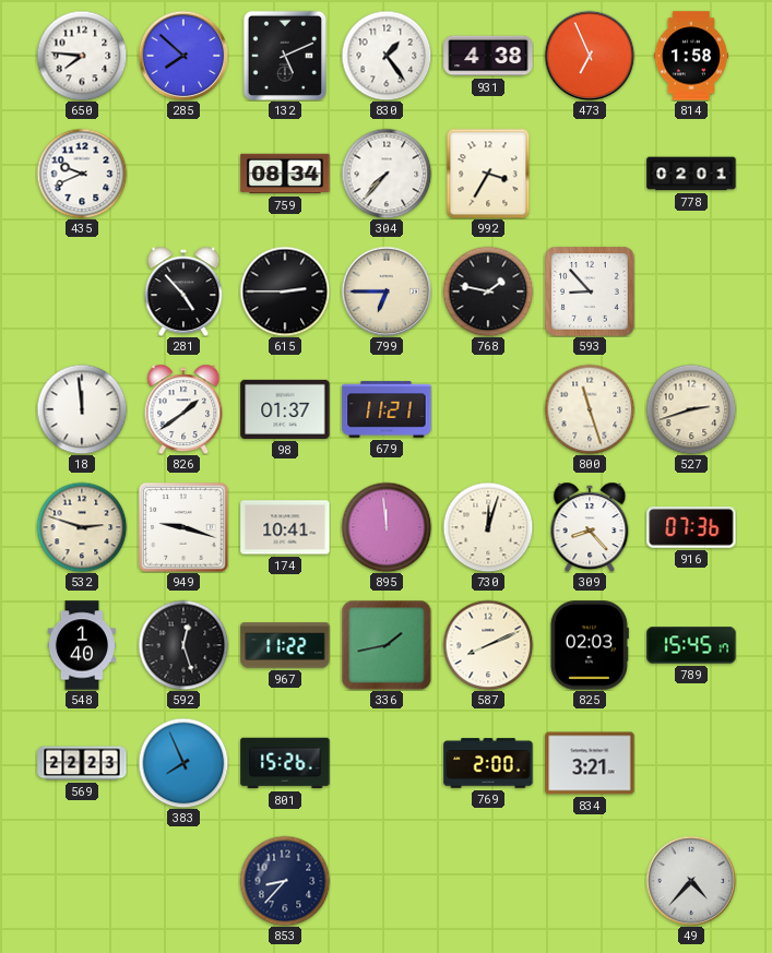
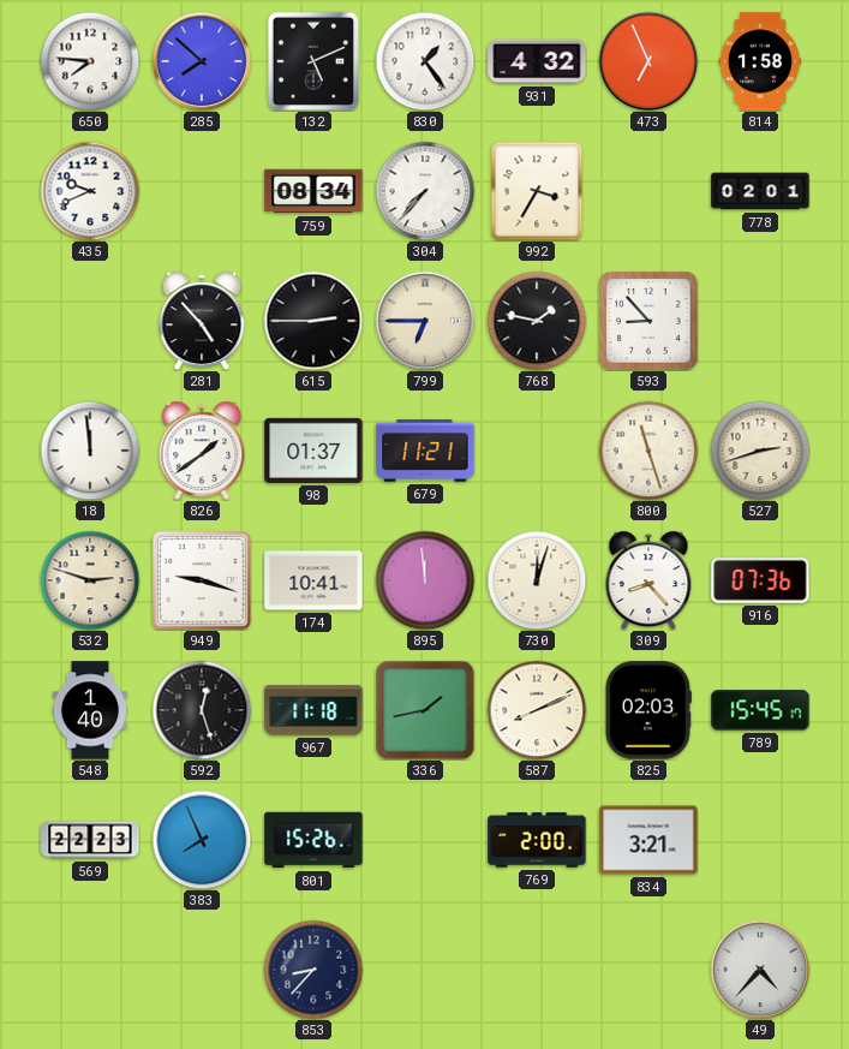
931: 4:38 -> 4:32
967: 11:22 -> 11:18
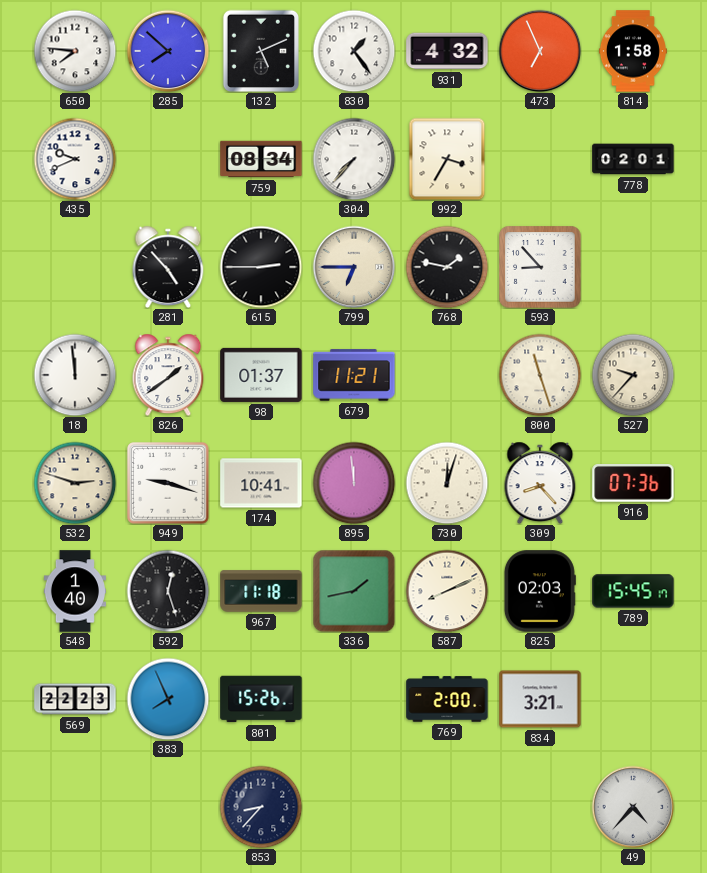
527: 2:42 -> 9:37
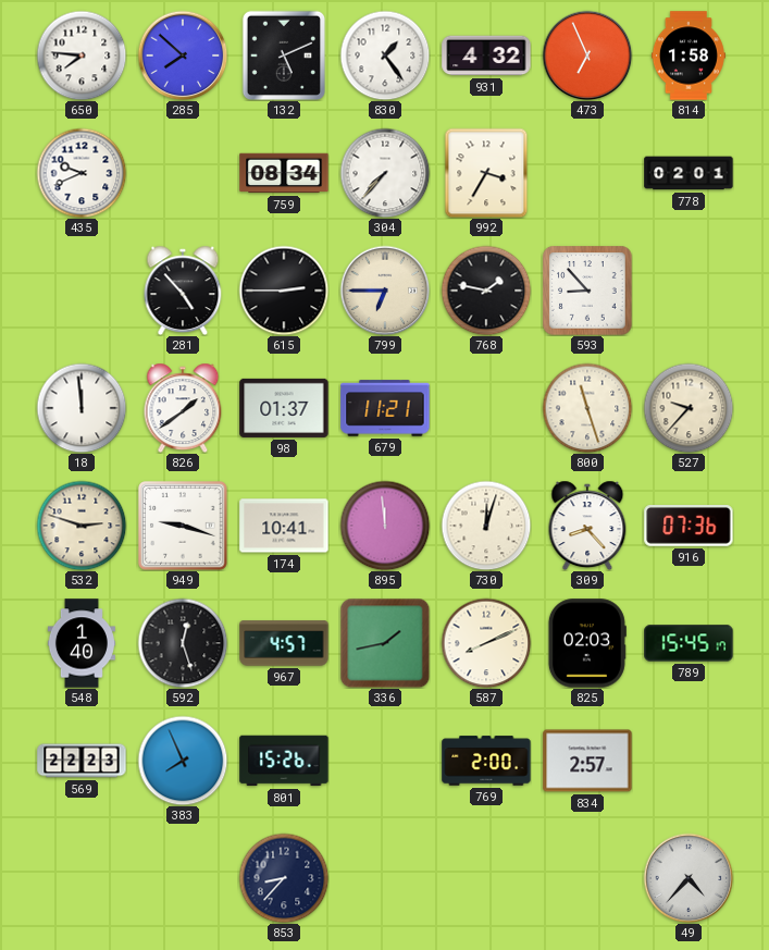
967: 11:18 -> 4:57
834: 3:21 -> 2:57
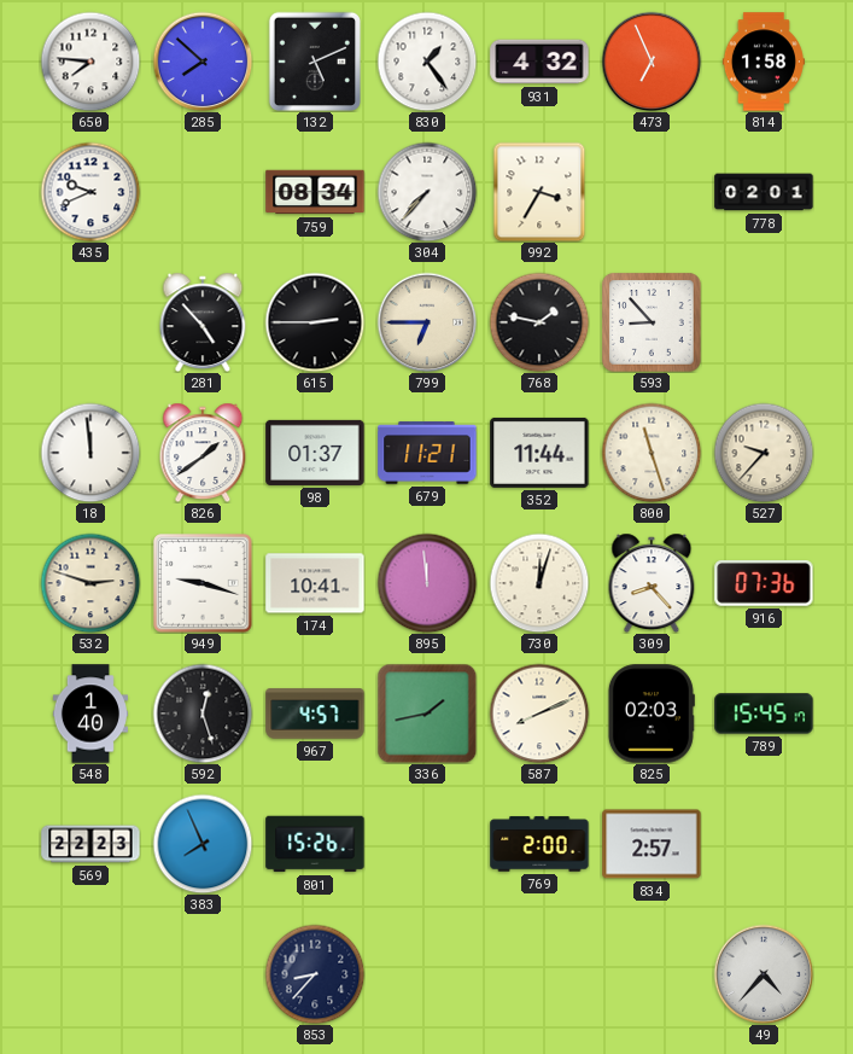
352: none -> 11:44
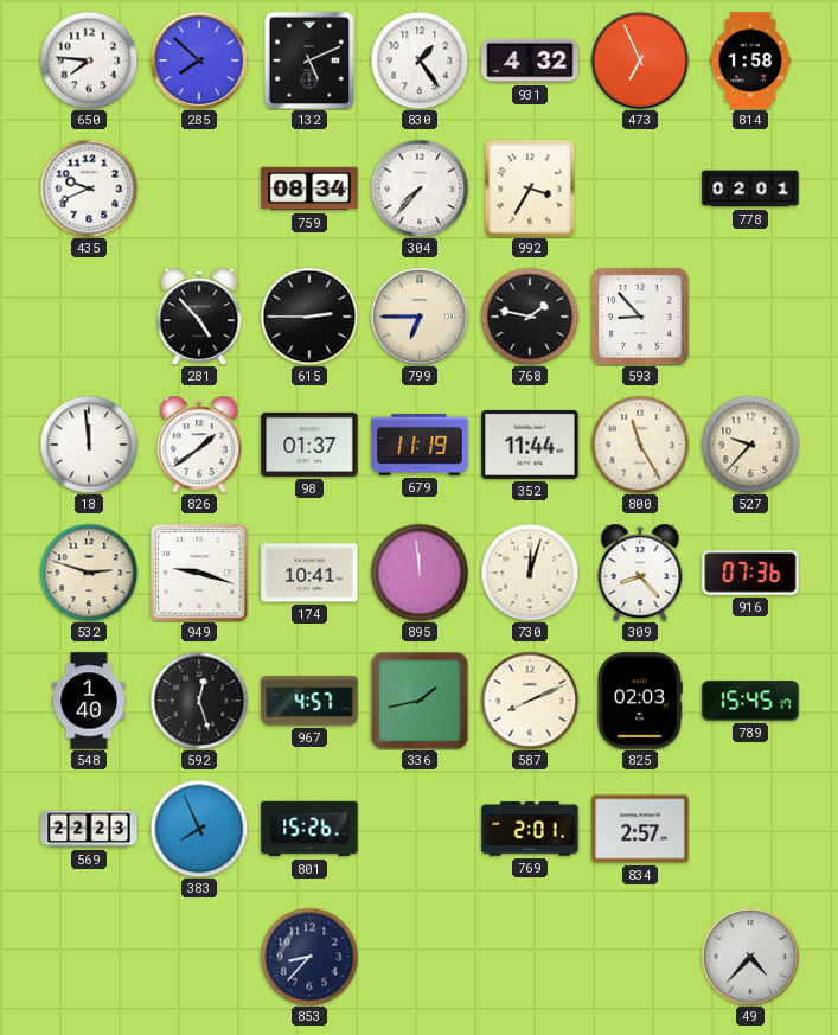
679: 11:21 -> 11:19
800: 11:27 -> 11:25
769: 2:00 -> 2:01
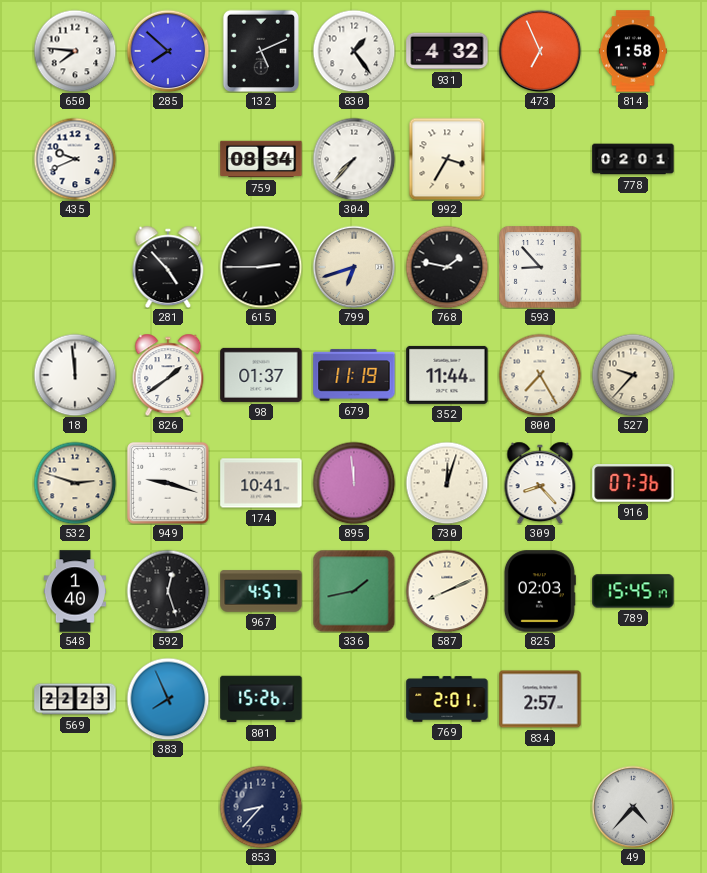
799: 6:45 -> 6:42
800: 11:25 -> 7:25
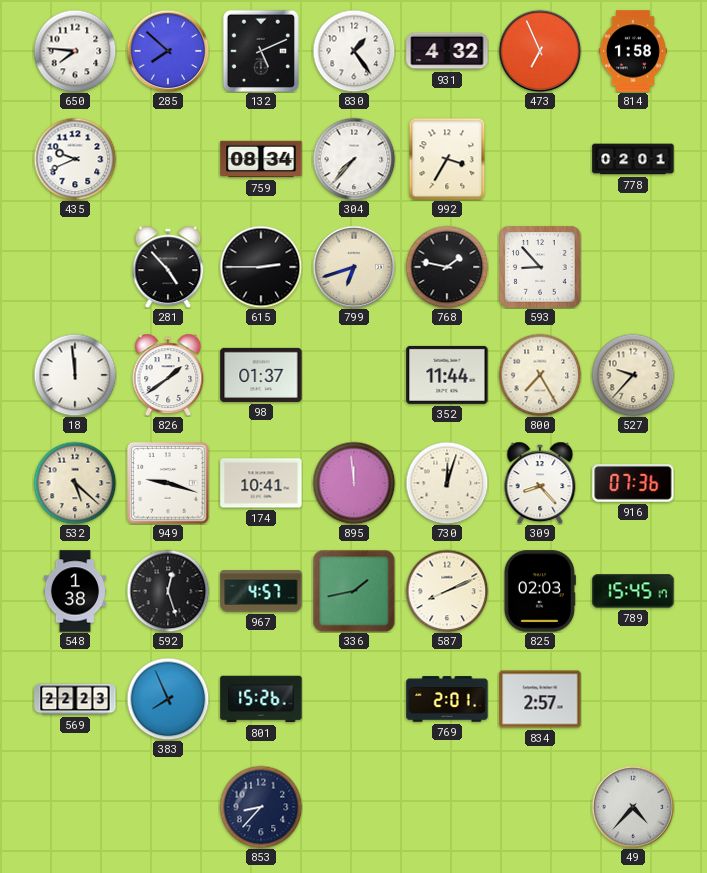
679: 11:19 -> none
532: 2:48 -> 5:22
548: 1:40 -> 1:38
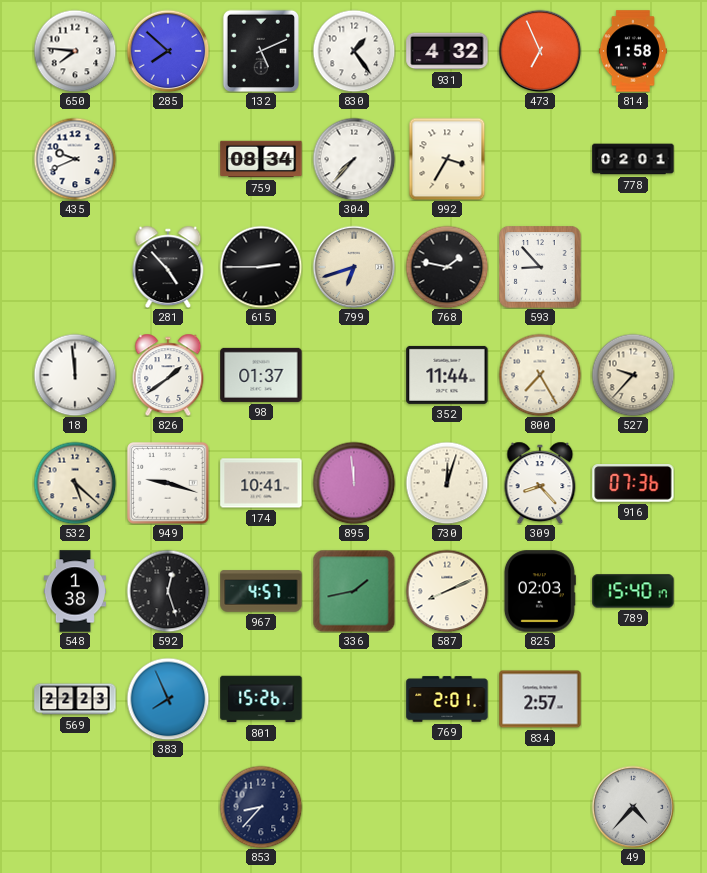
789: 15:45 -> 15:40
